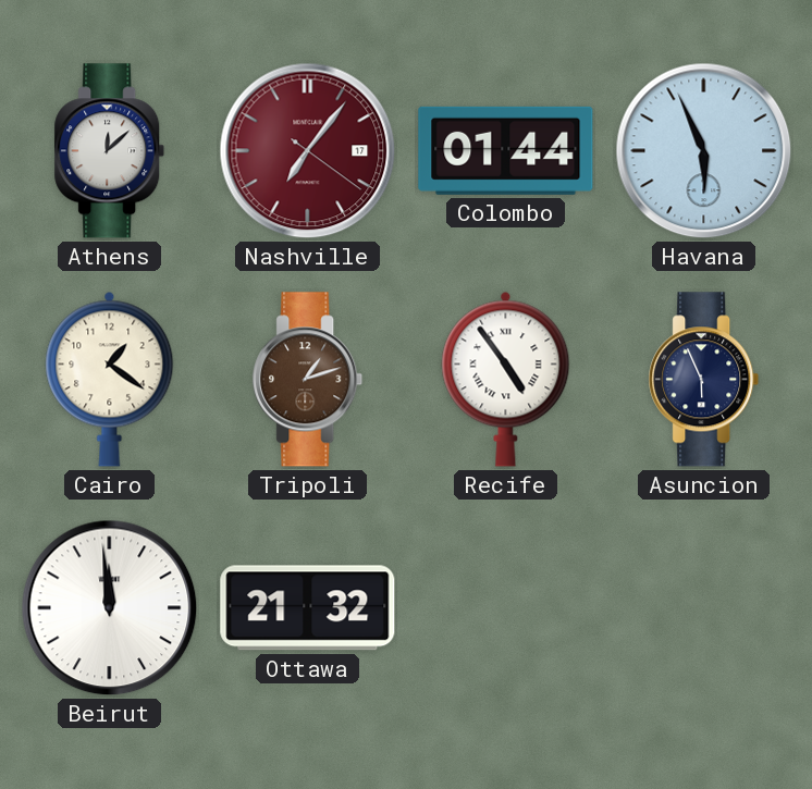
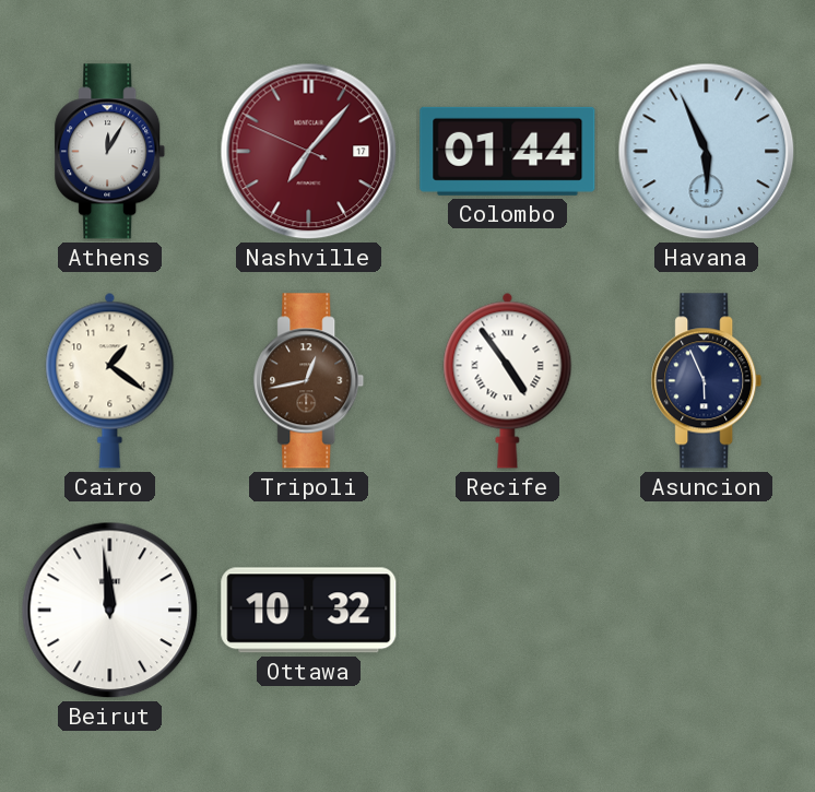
Athens: 12:08 -> 12:05
Nashville: 7:06:21 -> 7:06:49
Tripoli: 1:12 -> 12:43
Ottawa: 21:32 -> 10:32
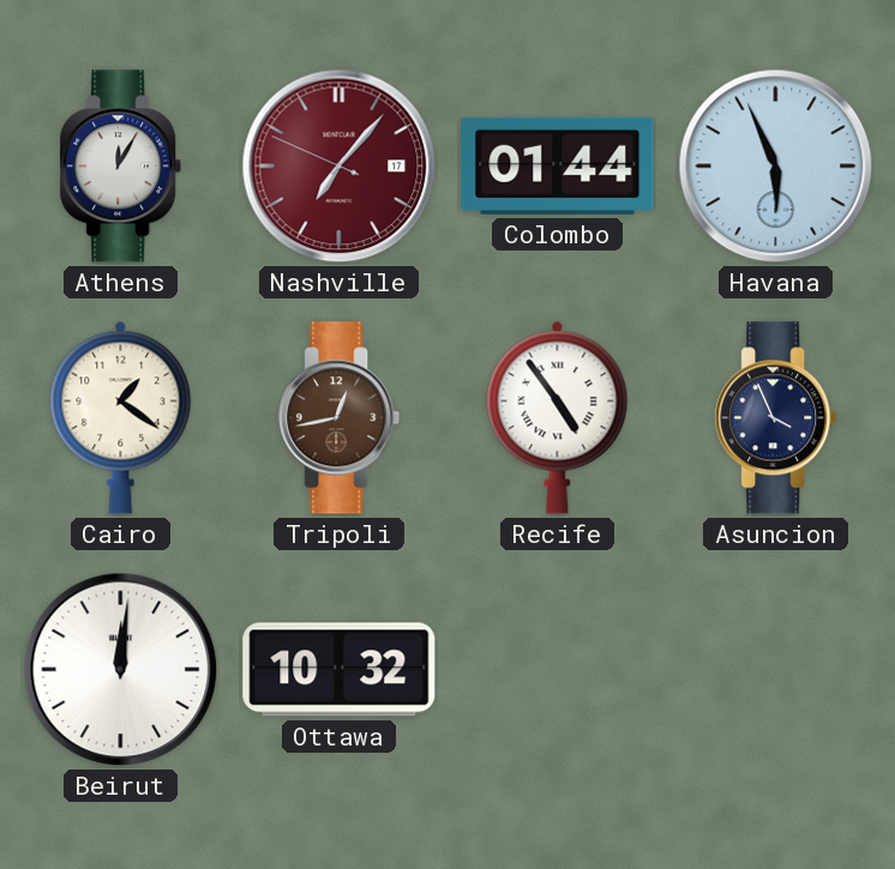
Asuncion: 5:56 -> 3:56
Beirut: 11:59 -> 12:01
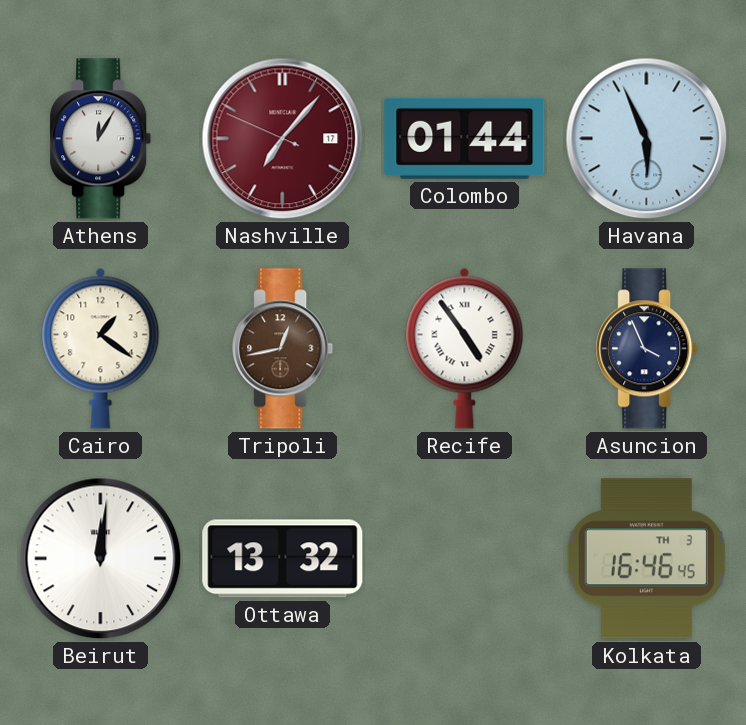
Ottawa: 10:32 -> 13:32
Kolkata: none -> 16:46
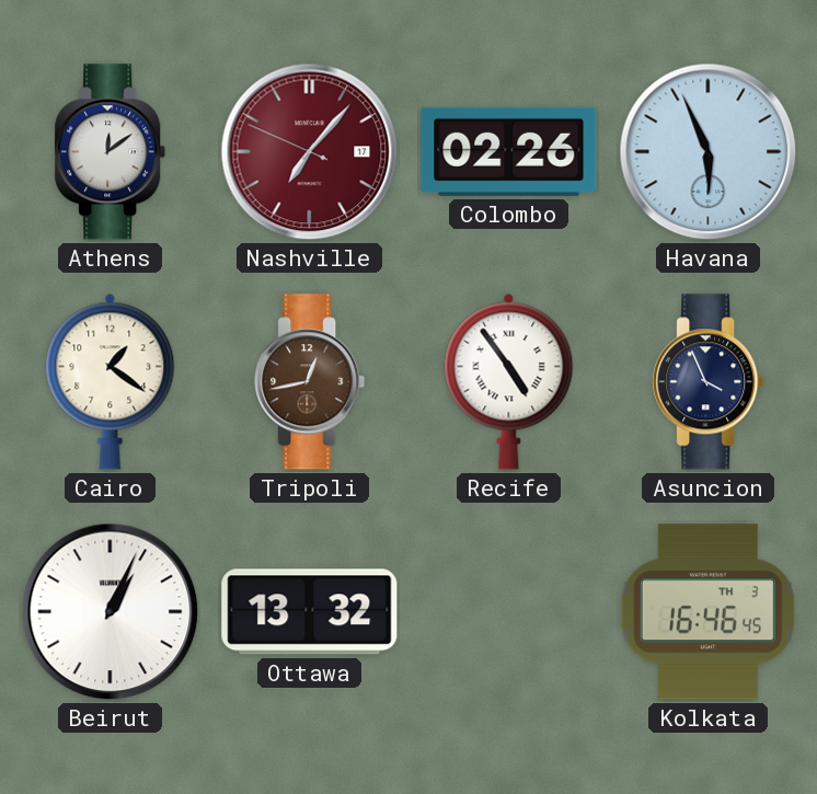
Athens: 12:05 -> 12:09
Colombo: 01:44 -> 02:26
Beirut: 12:01 -> 1:04
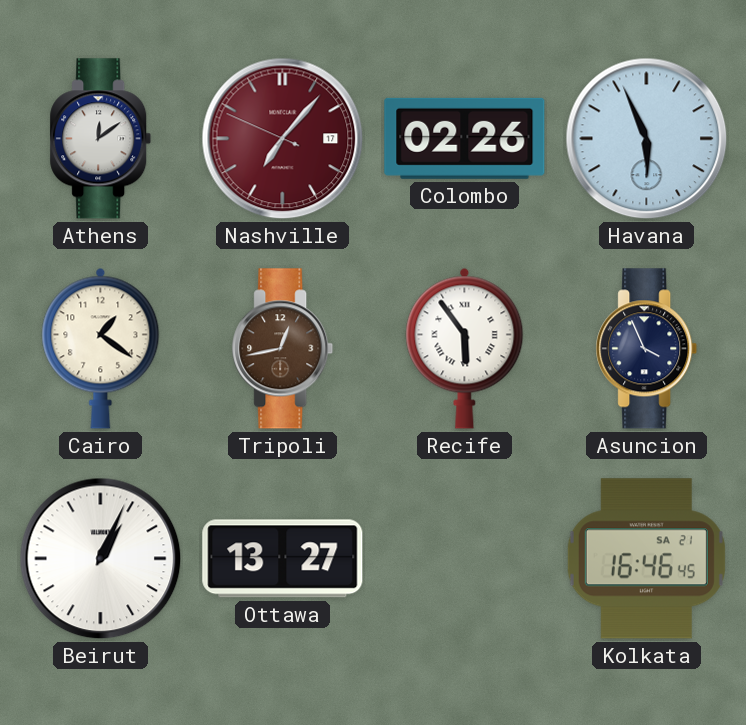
Recife: 4:54 -> 5:54
Ottawa: 13:32 -> 13:27
Kolkata date: TH 3 -> SA 21
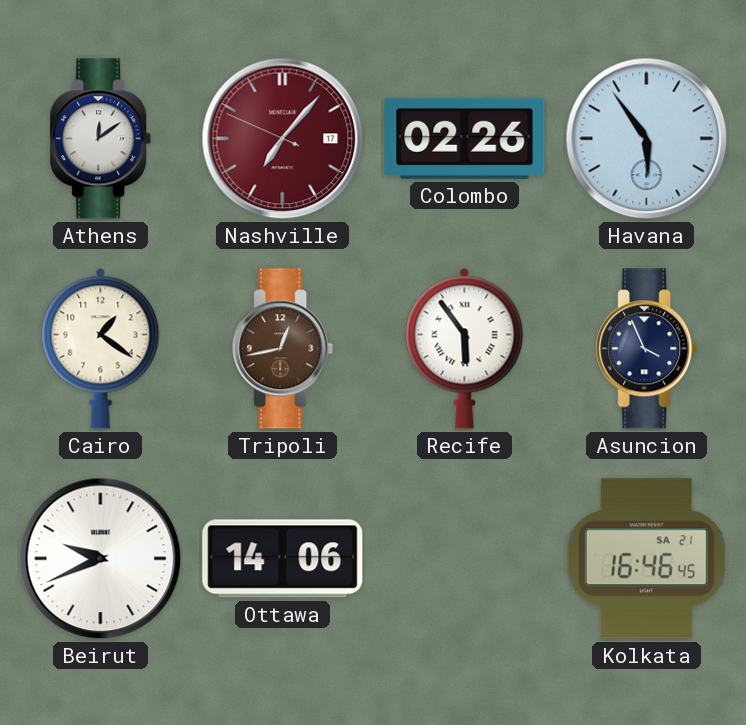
Havana: 5:56 -> 5:54
Beirut: 1:04 -> 9:41
Ottawa: 13:27 -> 14:06
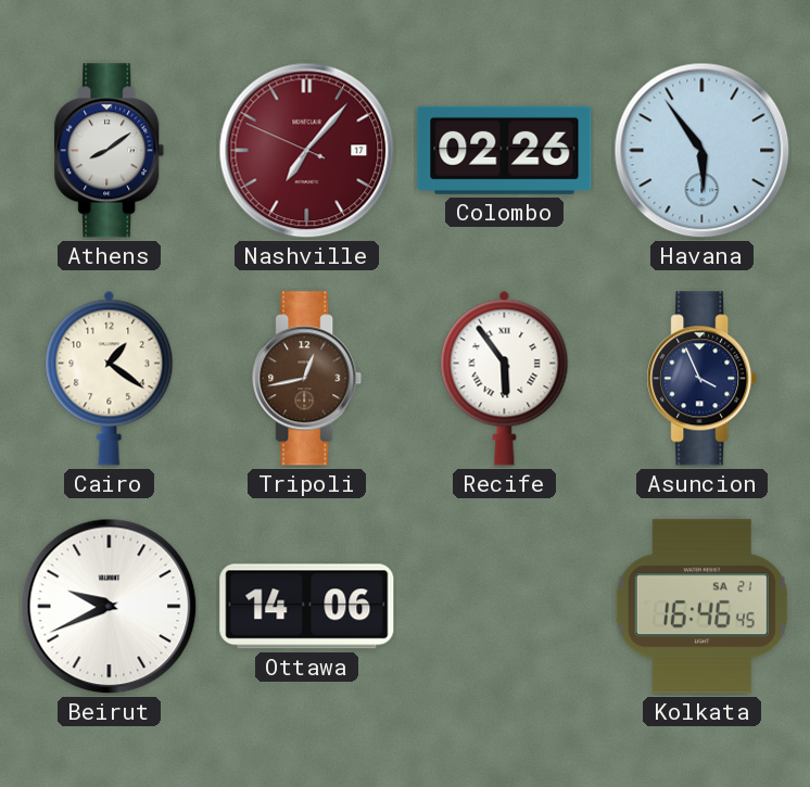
Athens: 12:09 -> 8:09
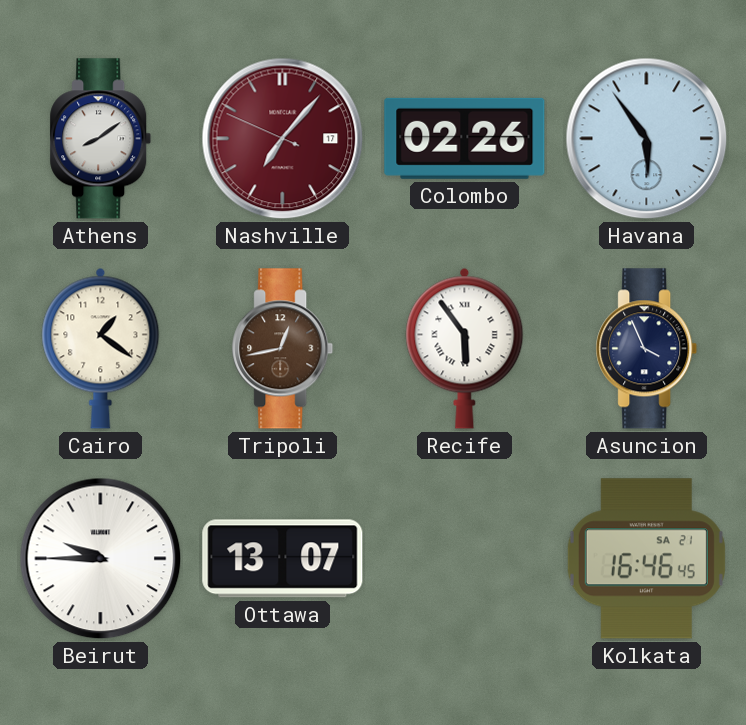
Beirut: 9:41 -> 9:45
Ottawa: 14:06 -> 13:07
